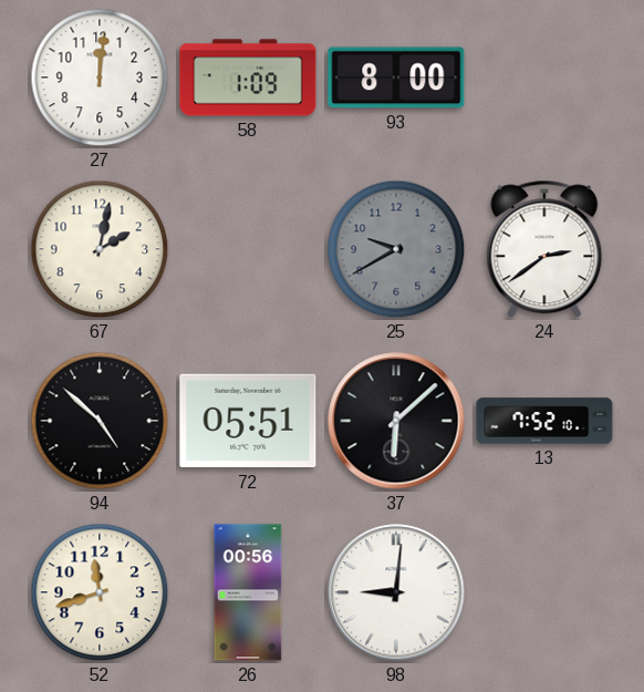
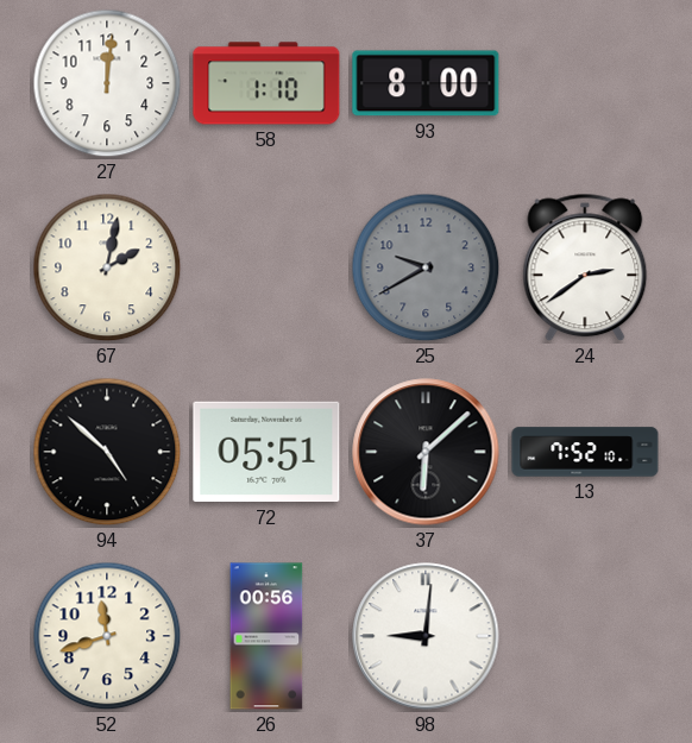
58: 1:09 -> 1:10
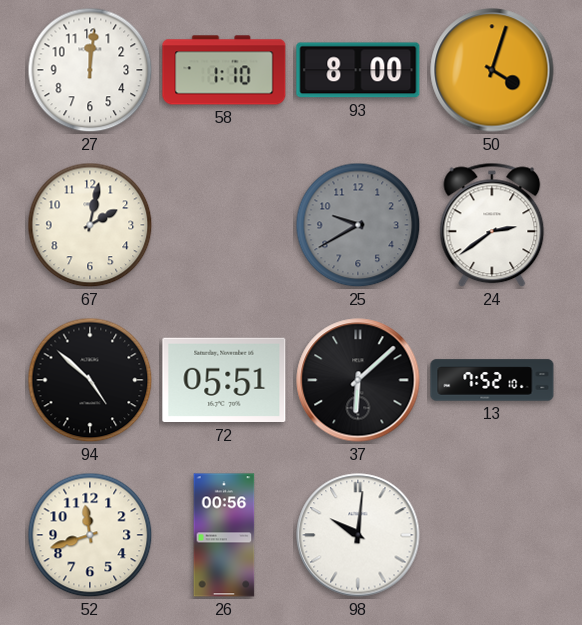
50: none -> 4:03
98: 9:01 -> 10:01
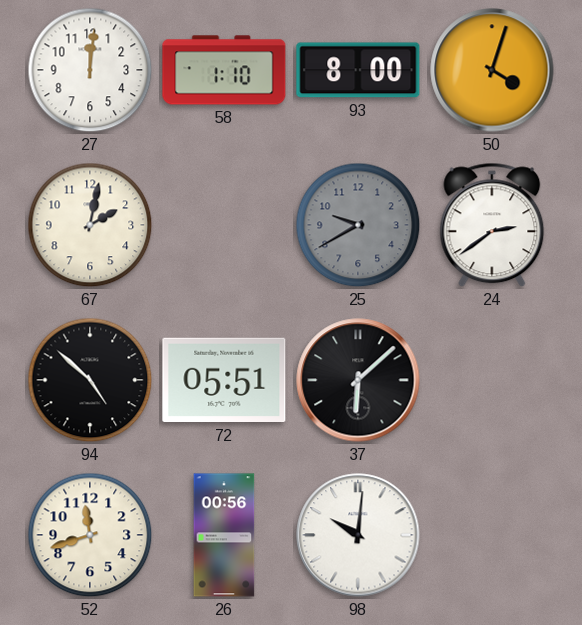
13: 7:52 -> none
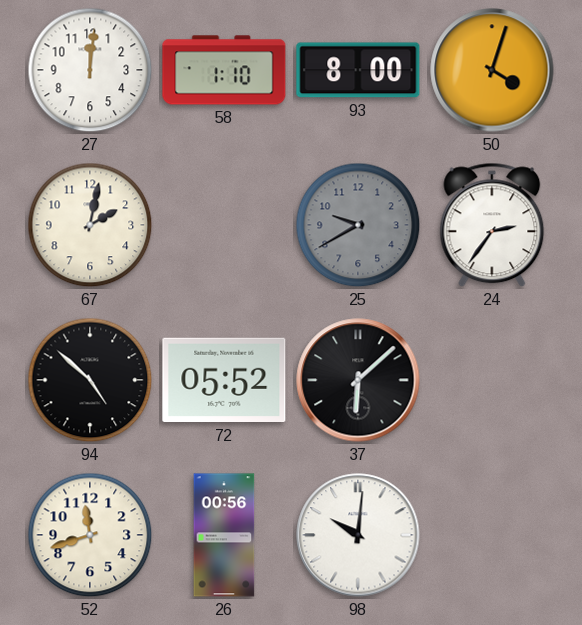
24: 2:39 -> 2:36
72: 05:51 -> 05:52
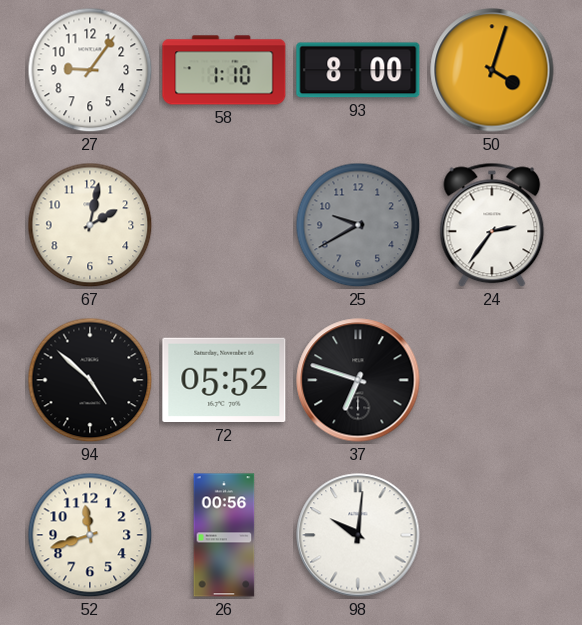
27: 12:01 -> 9:06
37: 6:08 -> 6:48
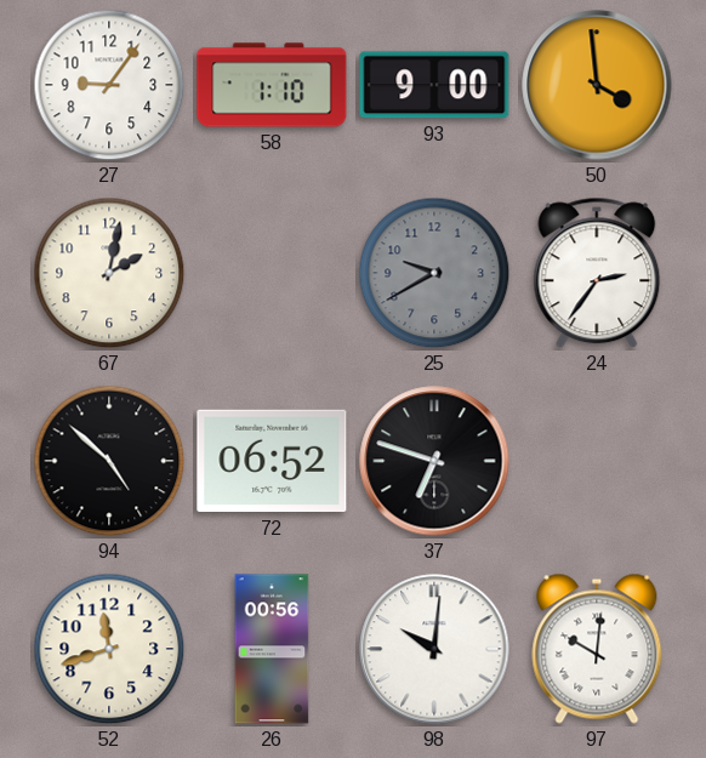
93: 8:00 -> 9:00
50: 4:03 -> 3:59
72: 05:52 -> 06:52
97: none -> 10:01
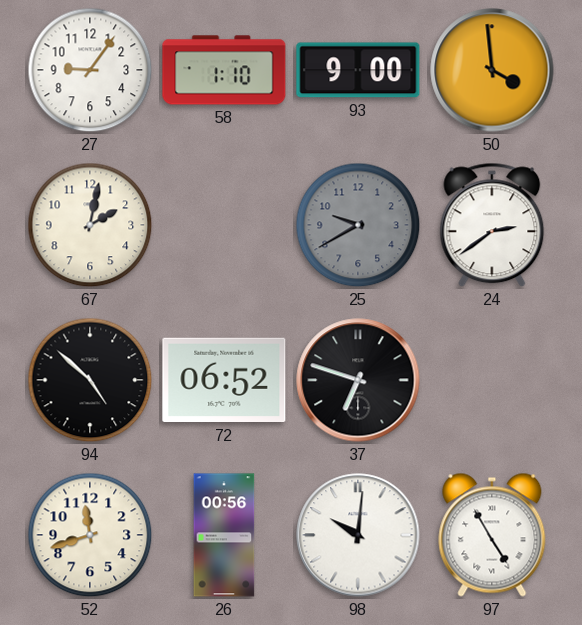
24: 2:36 -> 2:39
97: 10:01 -> 4:55
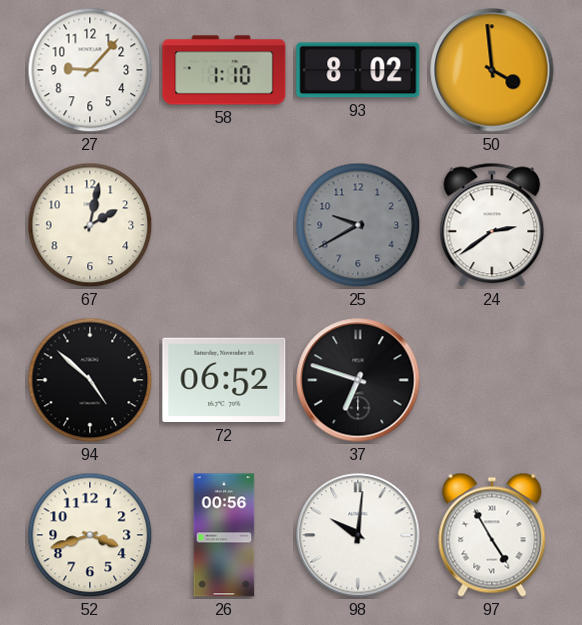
27: 9:06 -> 9:07
93: 9:00 -> 8:02
52: 11:42 -> 3:42
